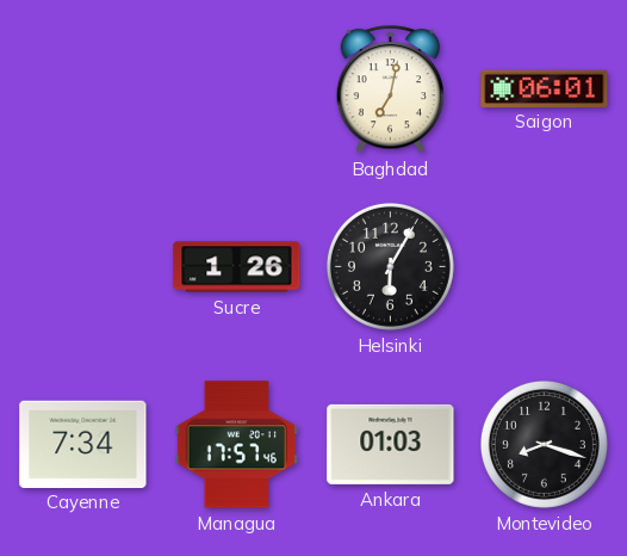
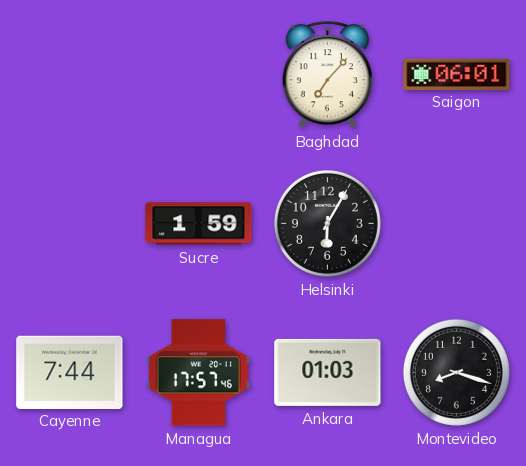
Baghdad: 7:02 -> 7:07
Sucre: 1:26 -> 1:59
Cayenne: 7:34 -> 7:44
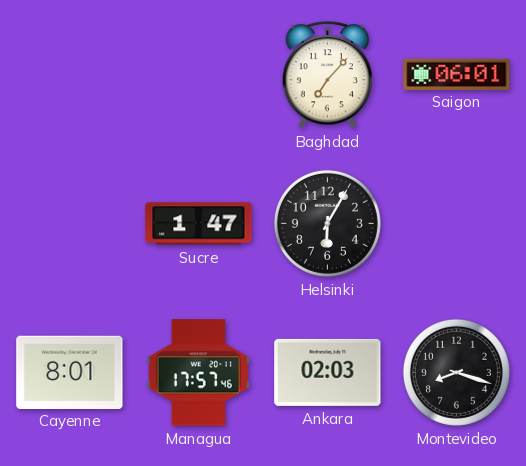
Sucre: 1:59 -> 1:47
Cayenne: 7:44 -> 8:01
Ankara: 01:03 -> 02:03
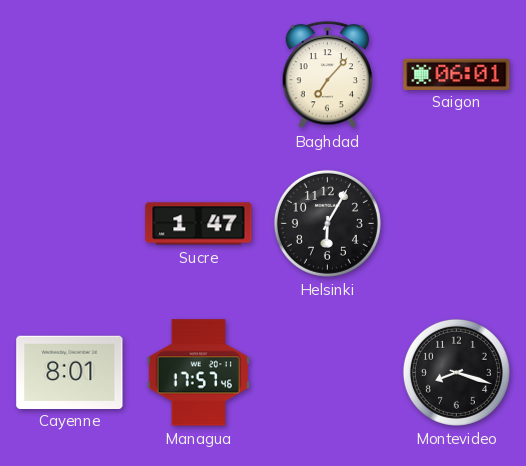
Ankara: 02:03 -> none
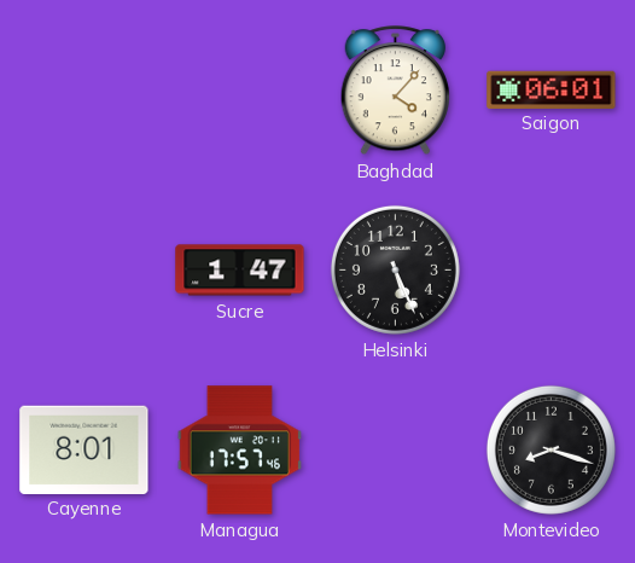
Baghdad: 7:07 -> 4:07
Helsinki: 6:05 -> 5:26
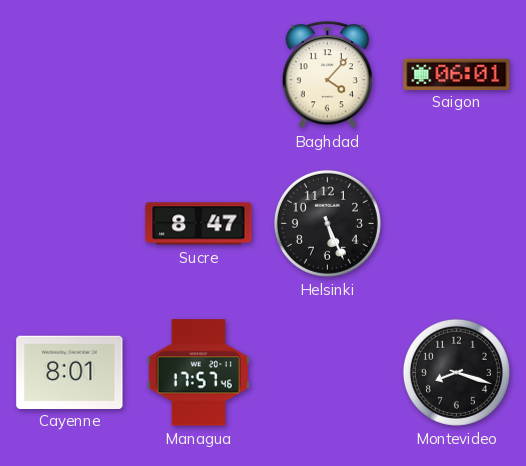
Sucre: 1:47 -> 8:47
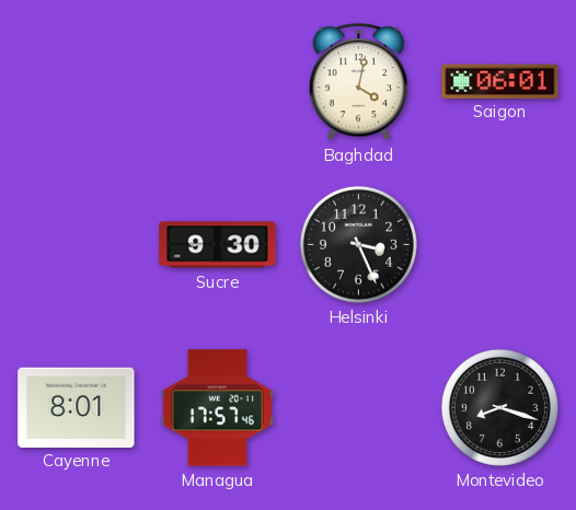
Baghdad: 4:07 -> 4:02
Sucre: 8:47 -> 9:30
Helsinki: 5:26 -> 3:26
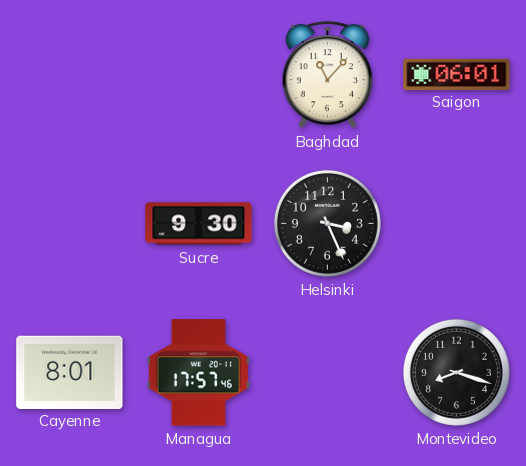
Baghdad: 4:02 -> 11:07
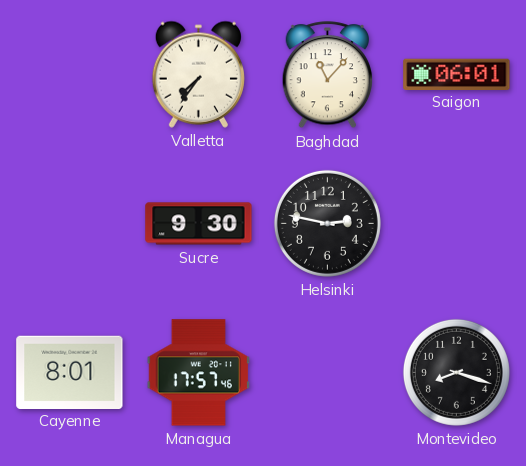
Valletta: none -> 7:36
Helsinki: 3:26 -> 2:47
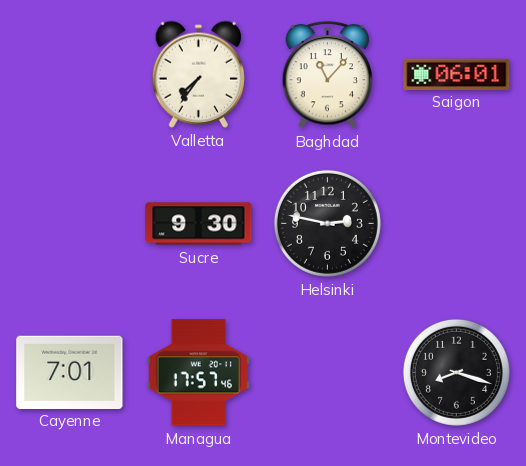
Cayenne: 8:01 -> 7:01
